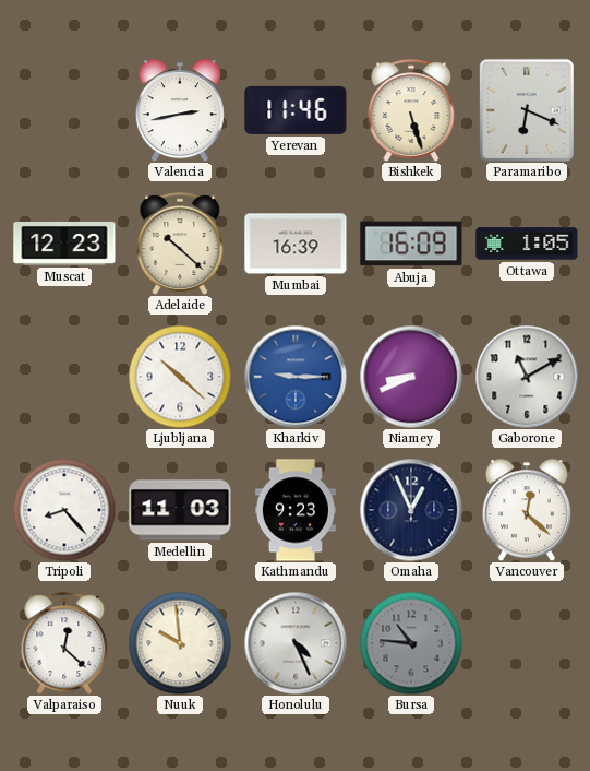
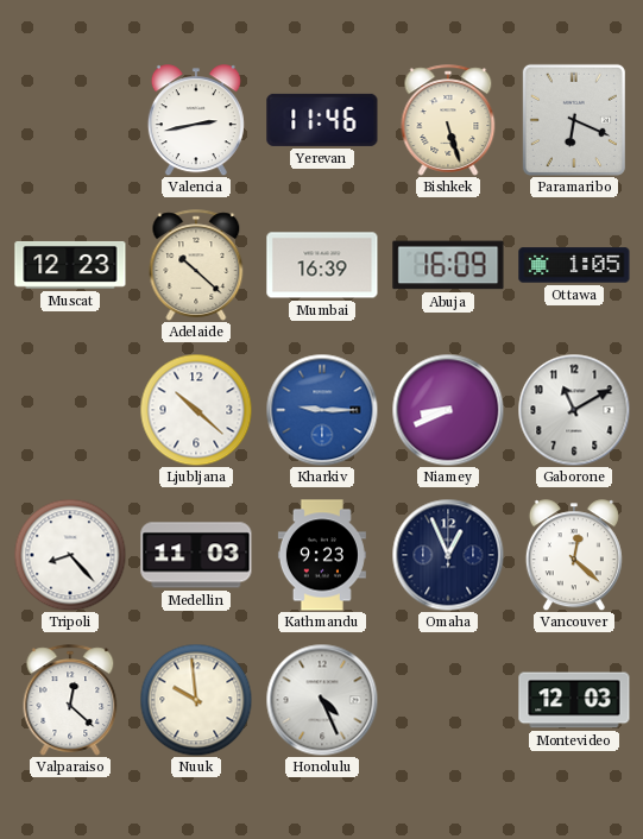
Bursa: 10:46 -> none
Montevideo: none -> 12:03
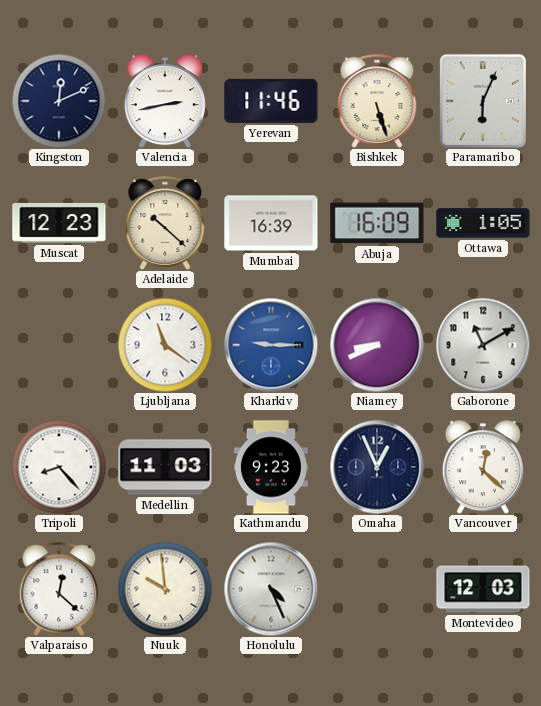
Kingston: none -> 12:11
Paramaribo: 6:19 -> 6:04
Ljubljana: 10:22 -> 11:21
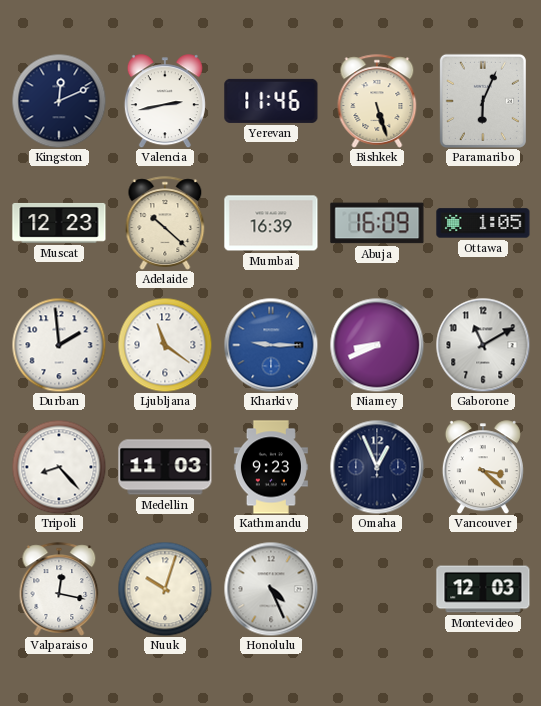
Durban: none -> 1:59
Vancouver: 12:22 -> 3:22
Valparaiso: 12:22 -> 12:17
Nuuk: 9:59 -> 10:03
